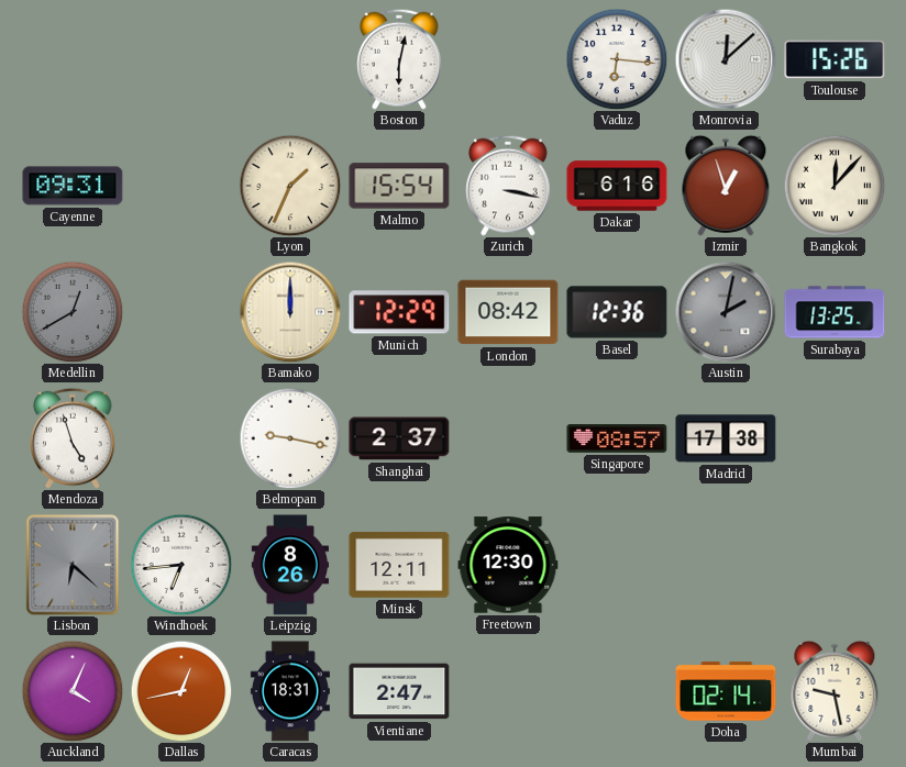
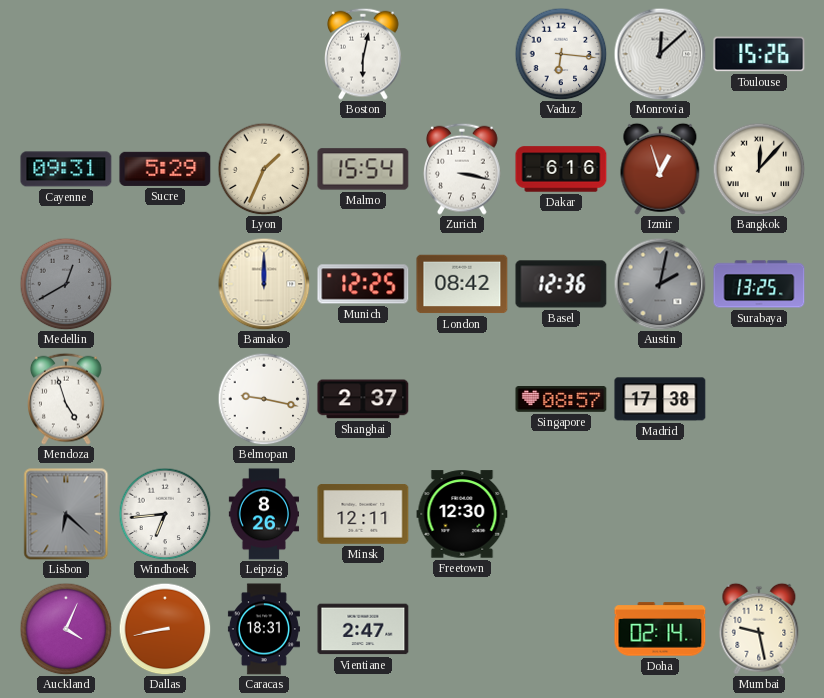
Sucre: none -> 5:29
Munich: 12:29 -> 12:25
Dallas: 12:43 -> 8:43
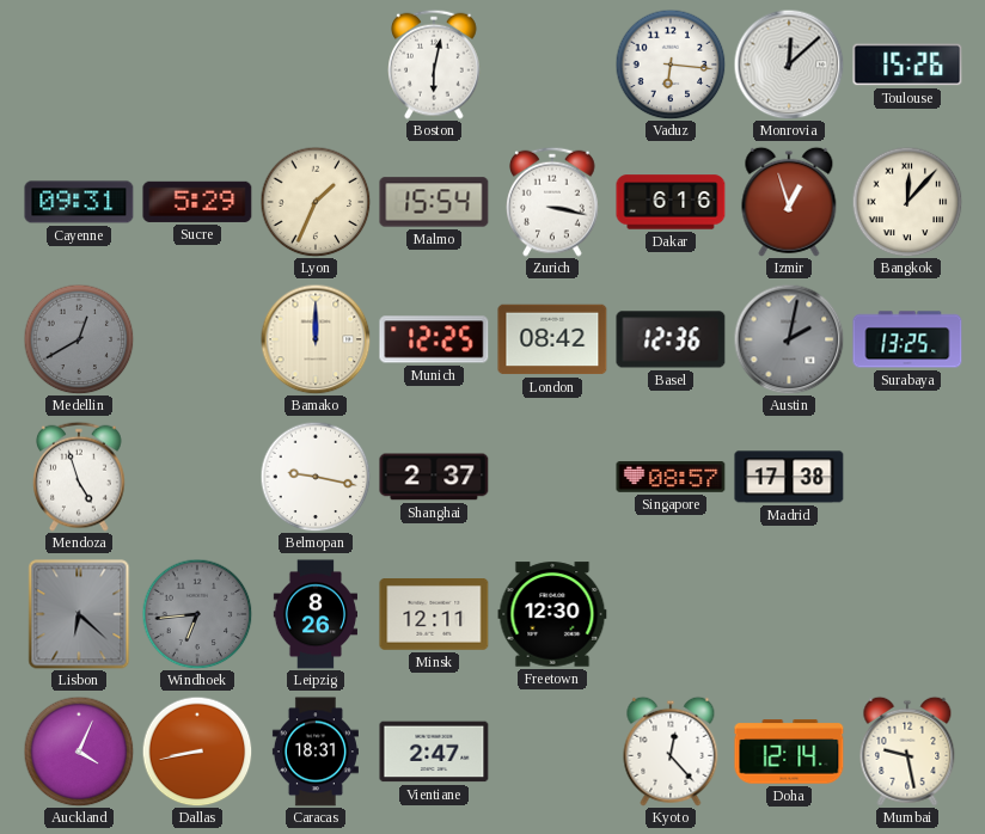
Windhoek dial: white -> grey
Kyoto: none -> 12:23
Doha: 02:14 -> 12:14
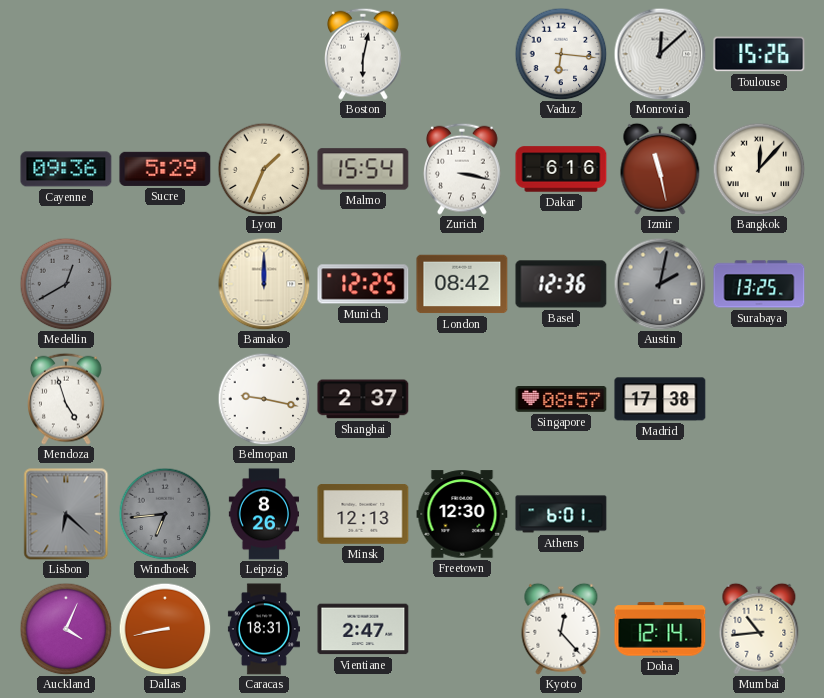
Cayenne: 09:31 -> 09:36
Izmir: 12:57 -> 11:28
Minsk: 12:11 -> 12:13
Athens: none -> 6:01
Mumbai: 9:28 -> 10:44
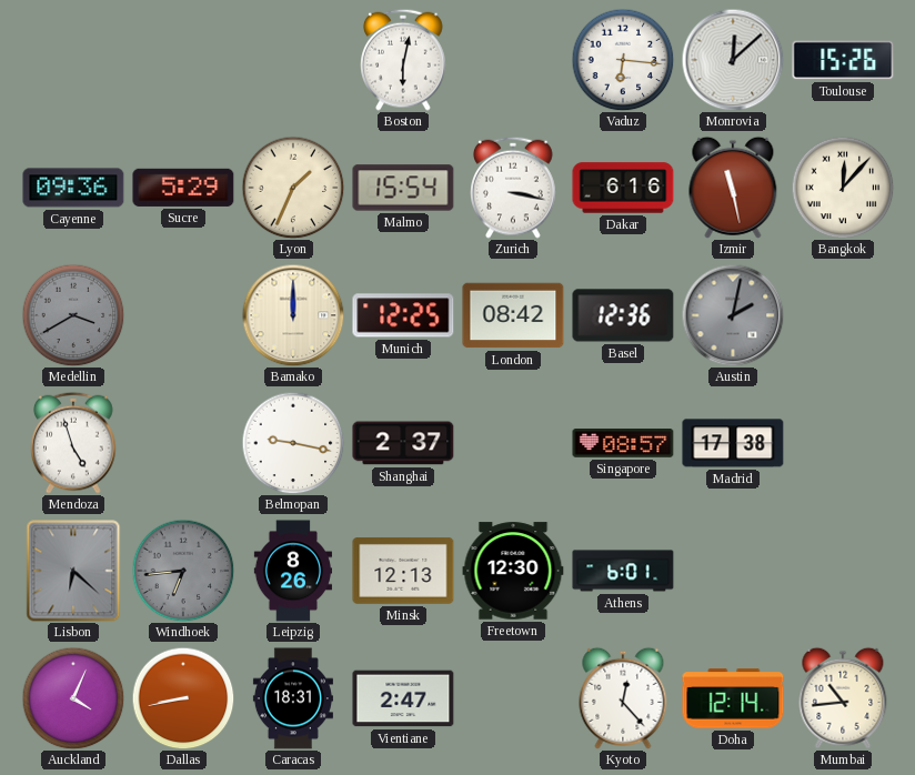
Medellin: 12:40 -> 3:40
Surabaya: 13:25 -> none
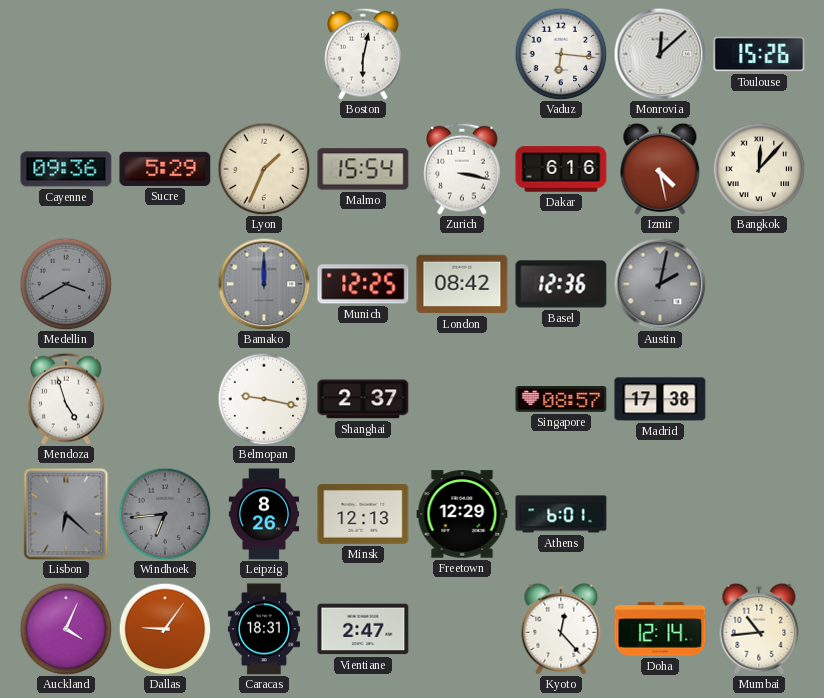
Izmir: 11:28 -> 4:28
Bamako dial: cream -> grey
Freetown: 12:30 -> 12:29
Dallas: 8:43 -> 9:06
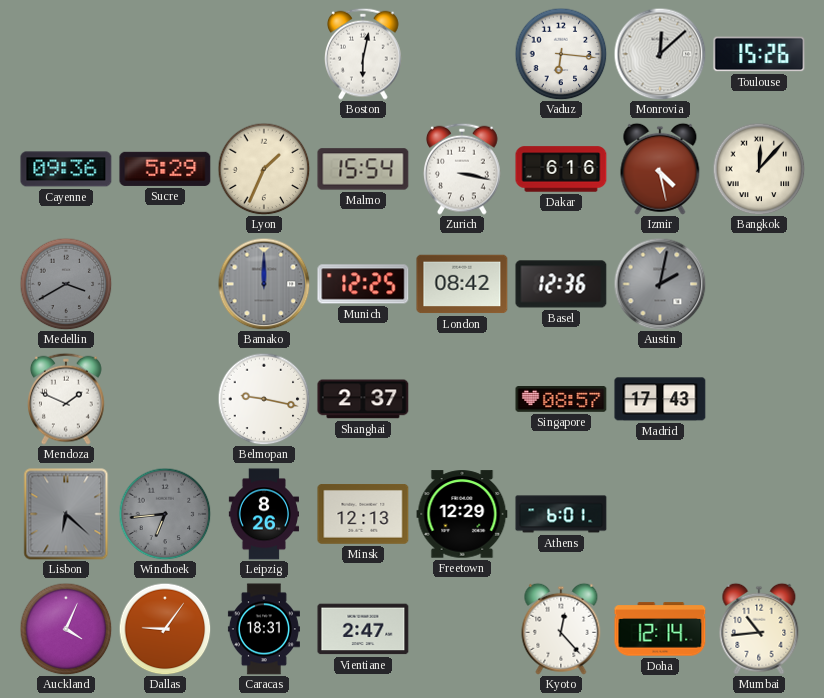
Mendoza: 4:57 -> 1:49
Madrid: 17:38 -> 17:43
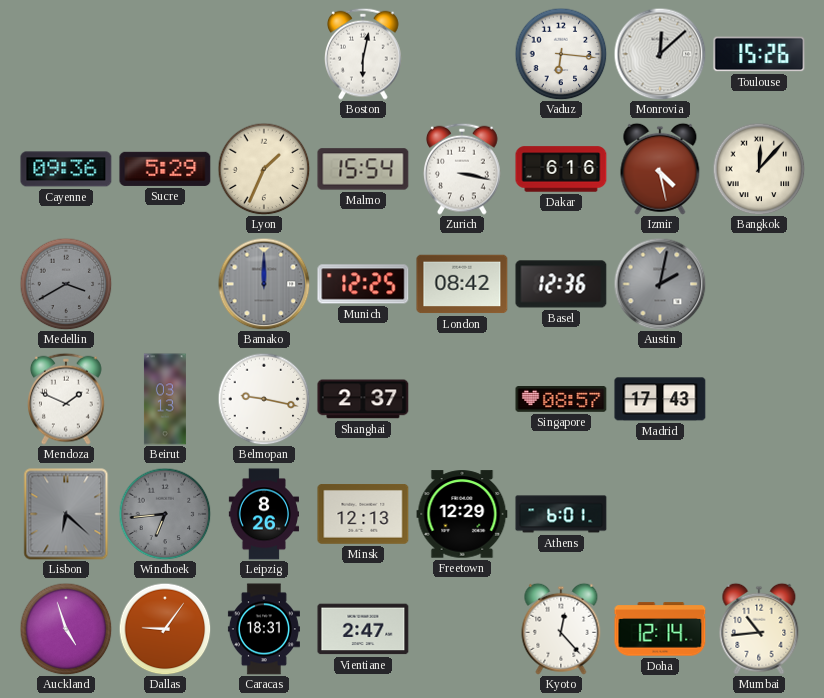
Beirut: none -> 03:13
Auckland: 4:04 -> 4:57
